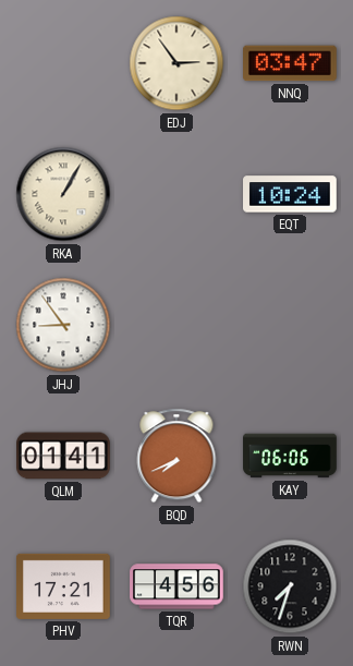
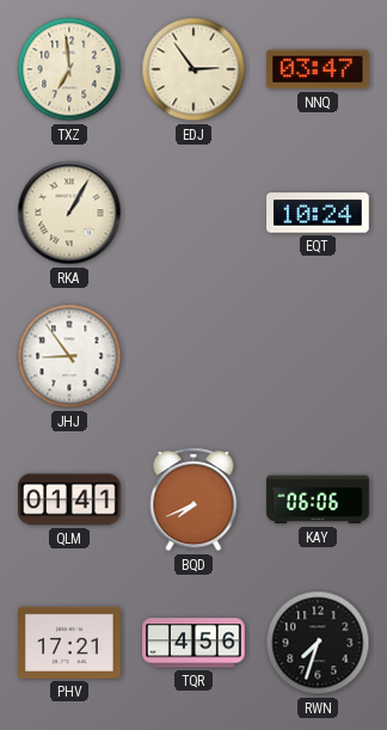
TXZ: none -> 6:59
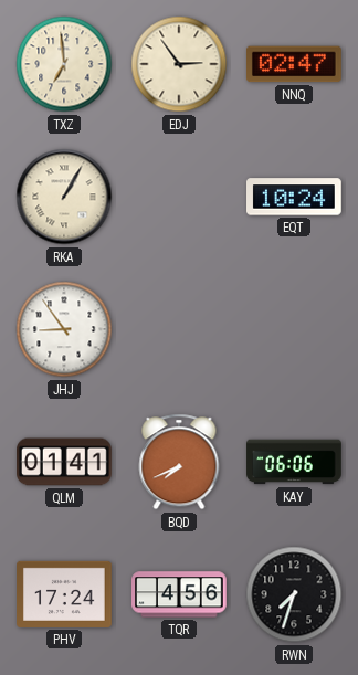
NNQ: 03:47 -> 02:47
PHV: 17:21 -> 17:24
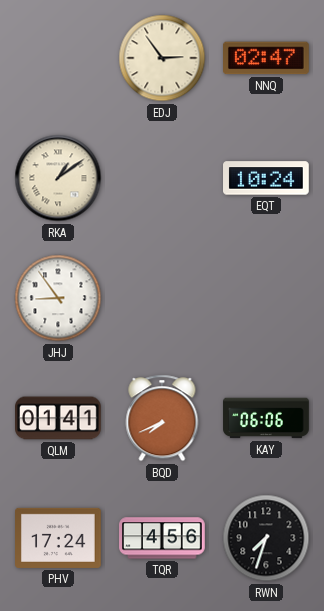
TXZ: 6:59 -> none
RKA: 1:05 -> 1:09
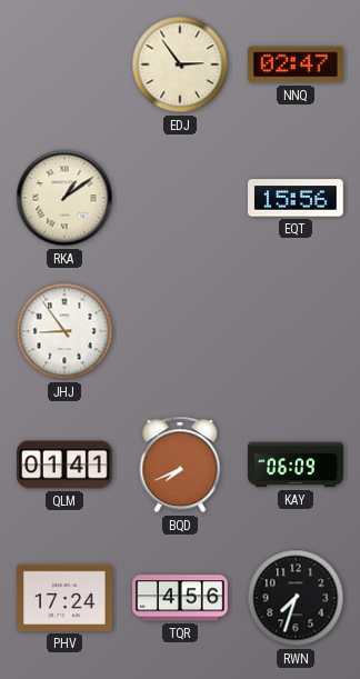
EQT: 10:24 -> 15:56
KAY: 06:06 -> 06:09
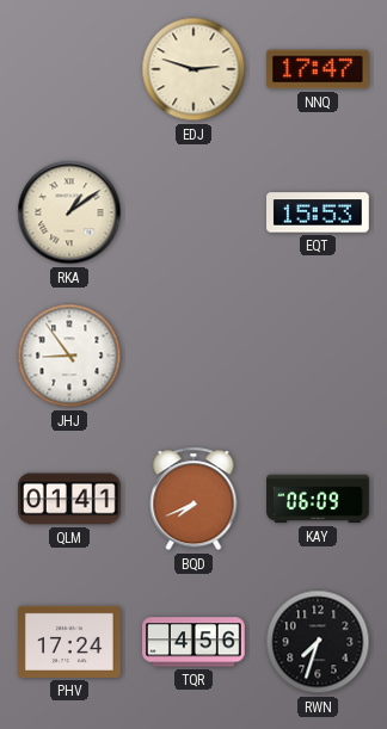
EDJ: 2:54 -> 2:48
NNQ: 02:47 -> 17:47
EQT: 15:56 -> 15:53
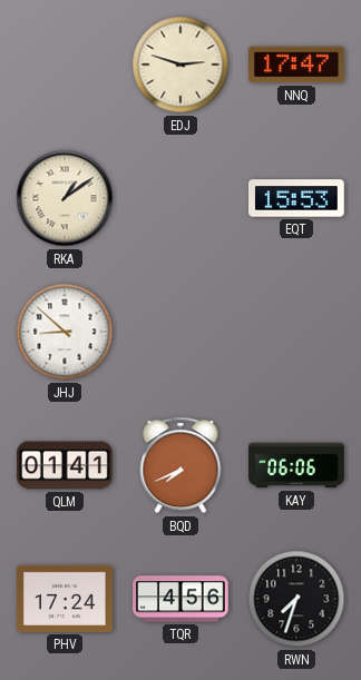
JHJ: 8:54 -> 8:52
KAY: 06:09 -> 06:06
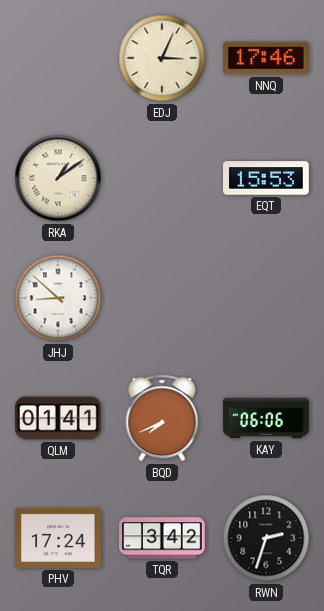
EDJ: 2:48 -> 3:04
NNQ: 17:47 -> 17:46
TQR: 4:56 -> 3:42
RWN: 7:33 -> 2:33
